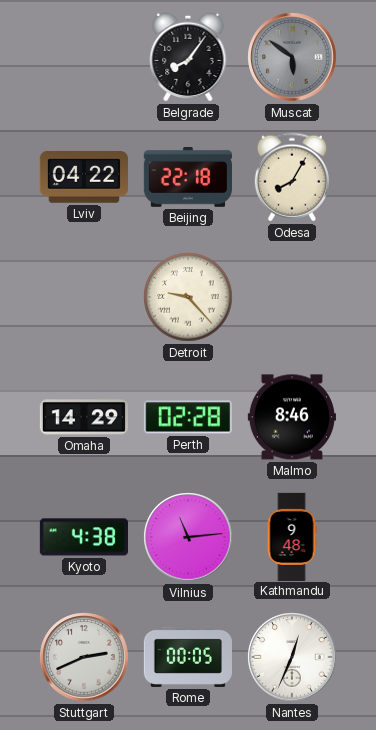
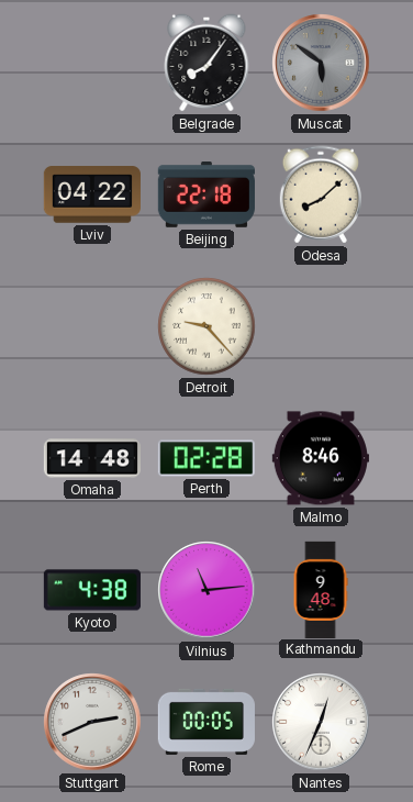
Odesa: 8:05 -> 8:08
Omaha: 14:29 -> 14:48
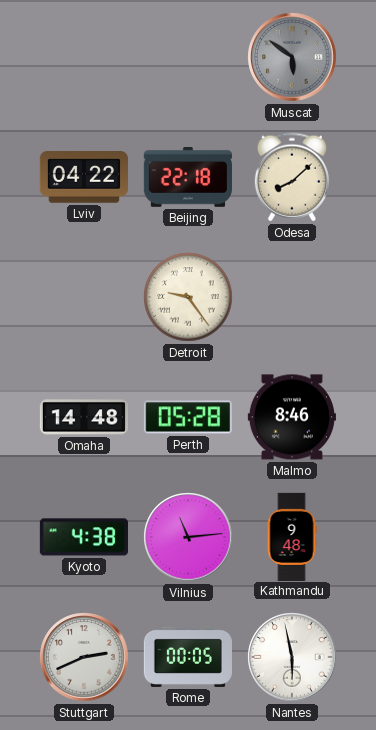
Belgrade: 8:06 -> none
Detroit: 9:23 -> 9:24
Perth: 02:28 -> 05:28
Nantes: 12:34 -> 5:58
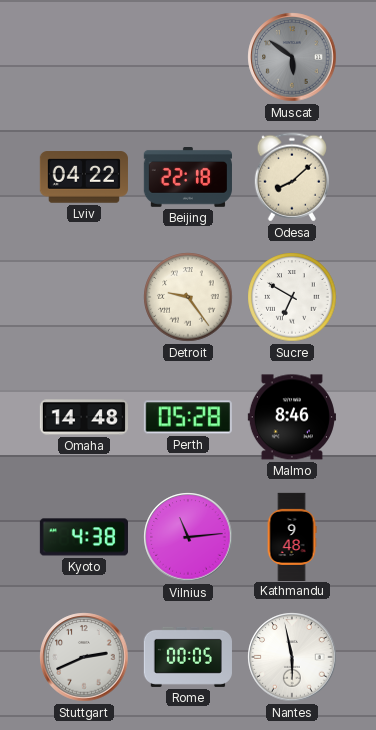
Sucre: none -> 6:50
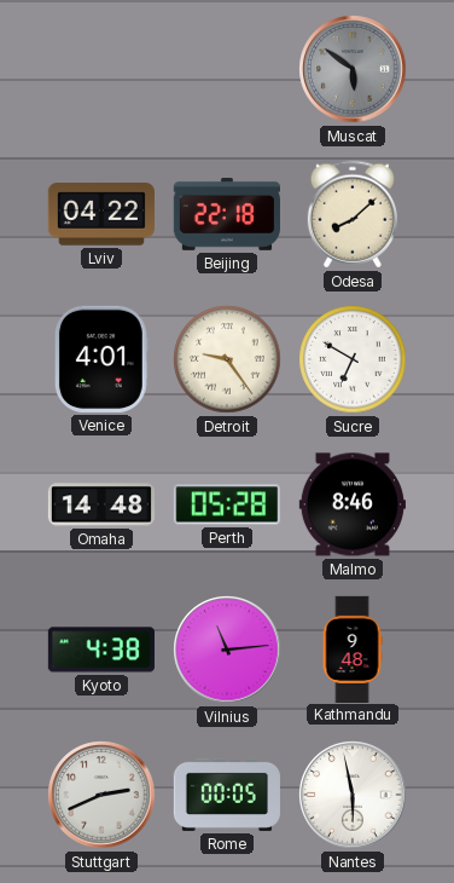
Venice: none -> 4:01
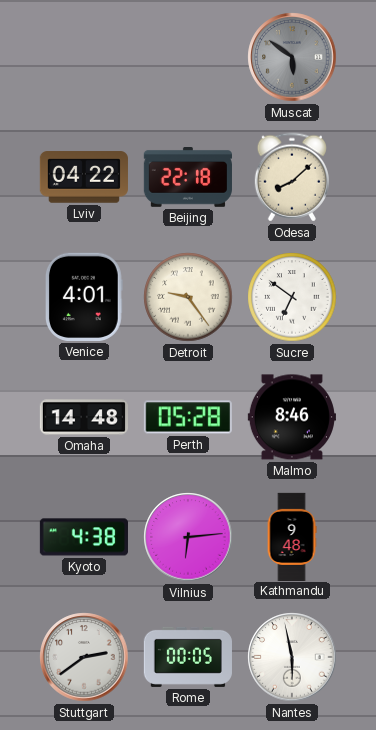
Sucre: 6:50 -> 6:51
Vilnius: 11:14 -> 6:14
Stuttgart: 2:41 -> 2:39
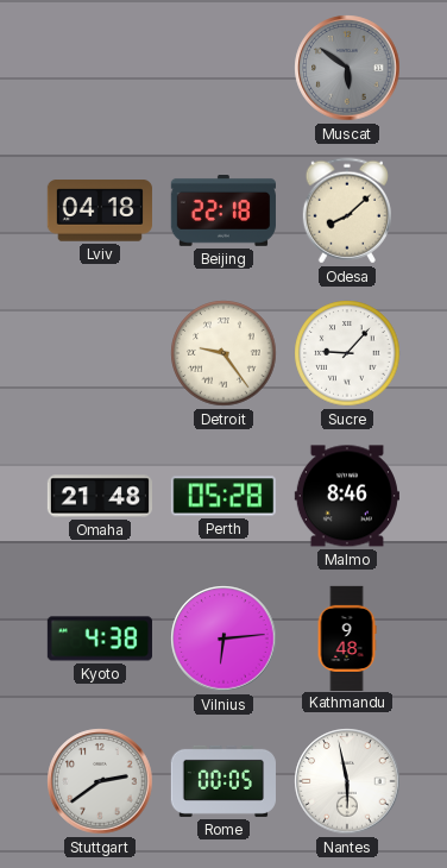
Lviv: 04:22 -> 04:18
Venice: 4:01 -> none
Sucre: 6:51 -> 9:07
Omaha: 14:48 -> 21:48
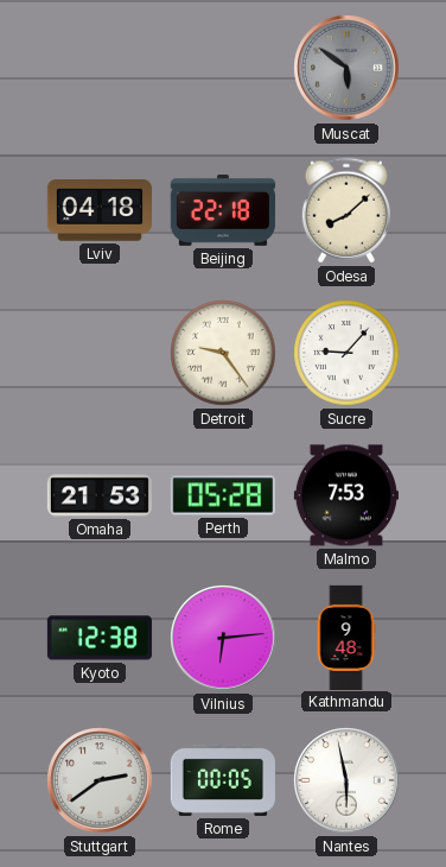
Omaha: 21:48 -> 21:53
Malmo: 8:46 -> 7:53
Kyoto: 4:38 -> 12:38
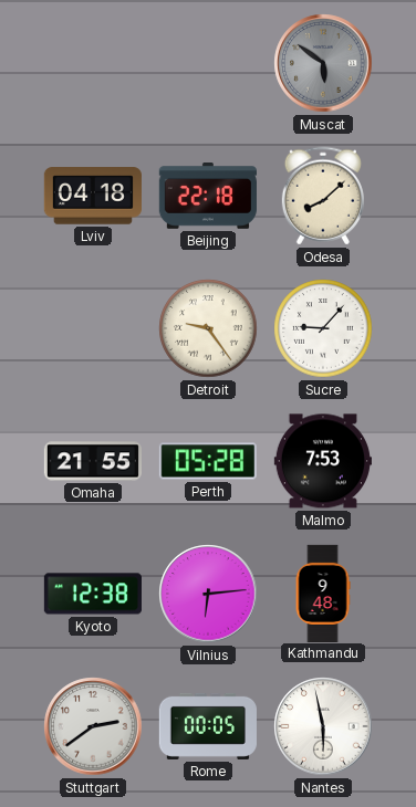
Omaha: 21:53 -> 21:55
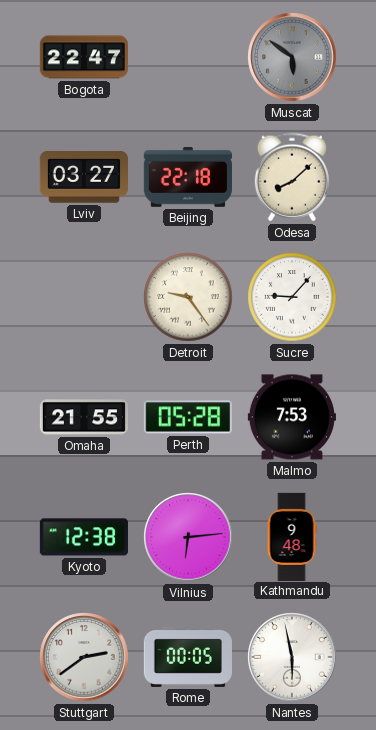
Bogota: none -> 22:47
Lviv: 04:18 -> 03:27
